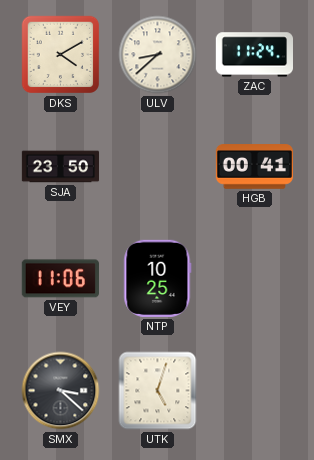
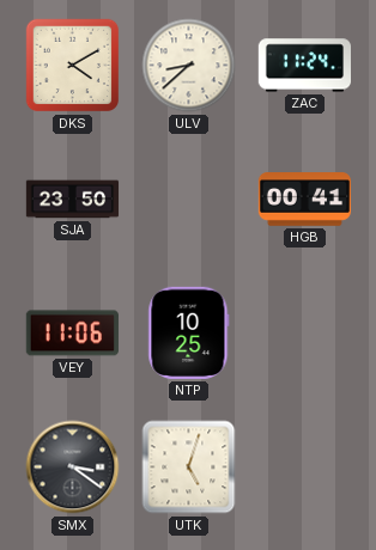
SMX: 3:22 -> 3:21
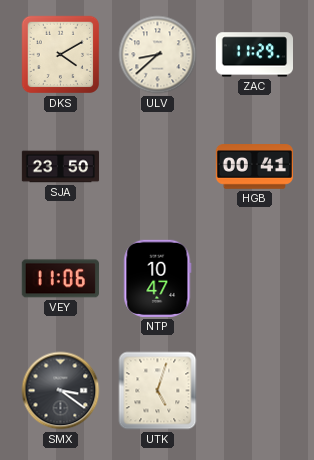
ZAC: 11:24 -> 11:29
NTP: 10:25 -> 10:47
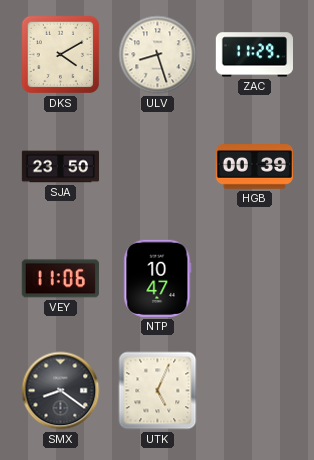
ULV: 8:38 -> 8:27
HGB: 00:41 -> 00:39
SMX: 3:21 -> 8:21
UTK: 5:03 -> 5:04
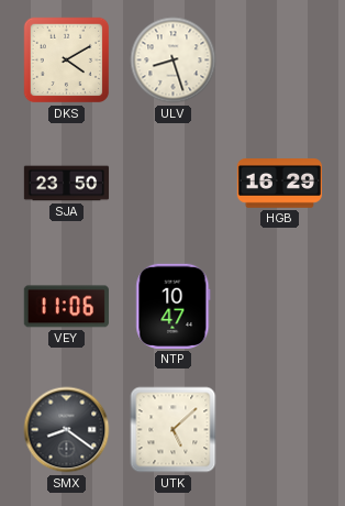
ZAC: 11:29 -> none
HGB: 00:39 -> 16:29
UTK: 5:04 -> 5:08
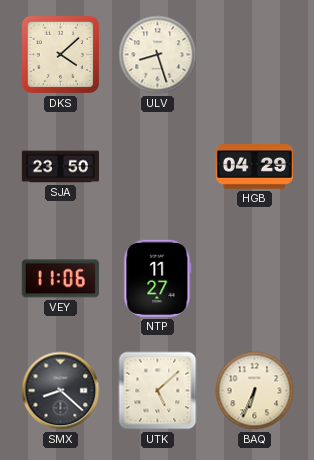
DKS: 4:10 -> 4:08
HGB: 16:29 -> 04:29
NTP: 10:47 -> 11:27
SMX: 8:21 -> 8:22
BAQ: none -> 6:34
